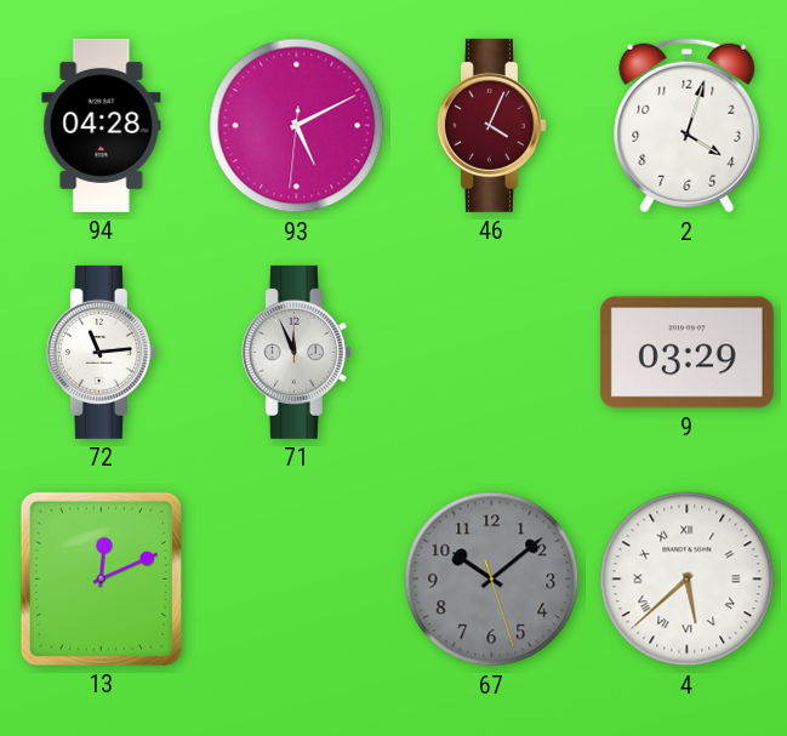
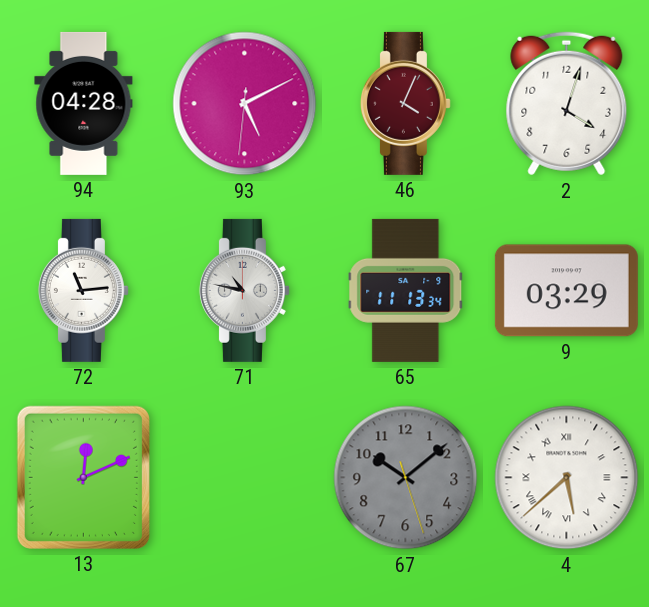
71: 11:56 -> 10:47
65: none -> 11:13
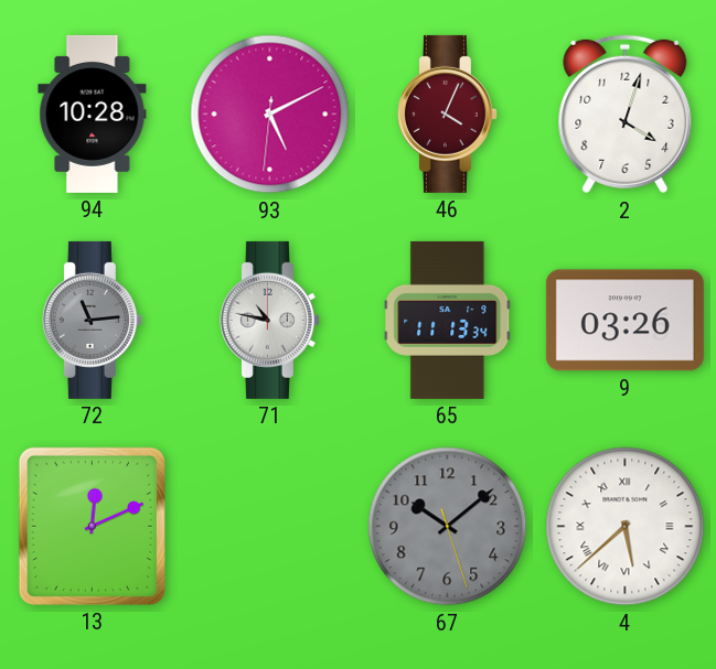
94: 04:28 -> 10:28
72 dial: white -> grey
9: 03:29 -> 03:26
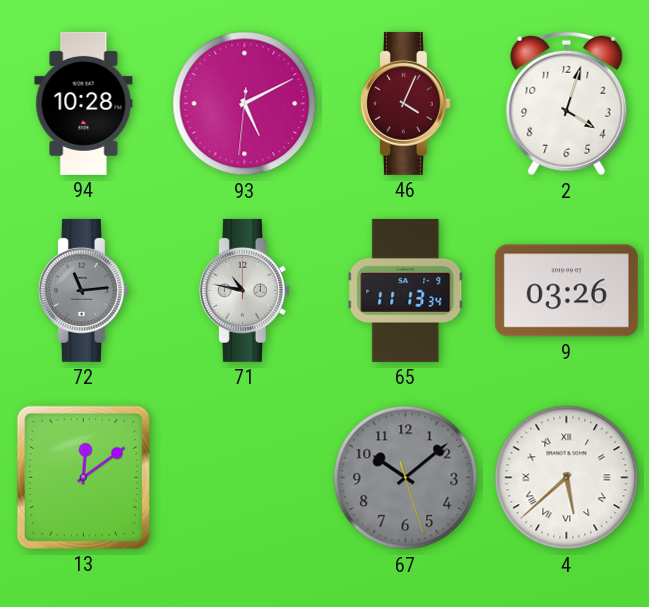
13: 12:11 -> 12:09
